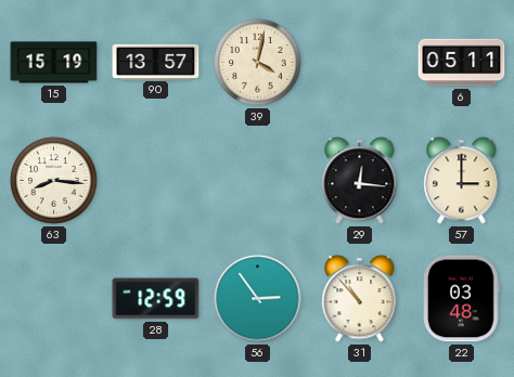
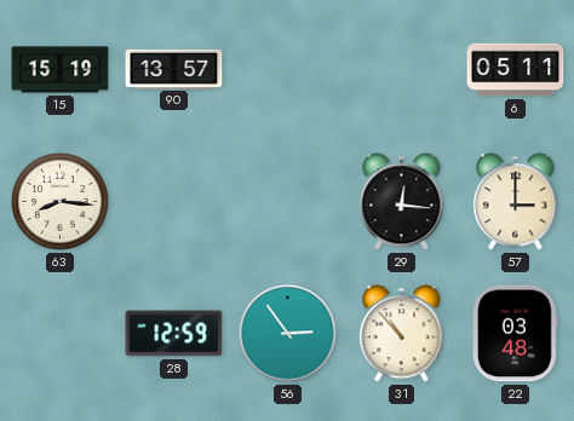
39: 4:02 -> none
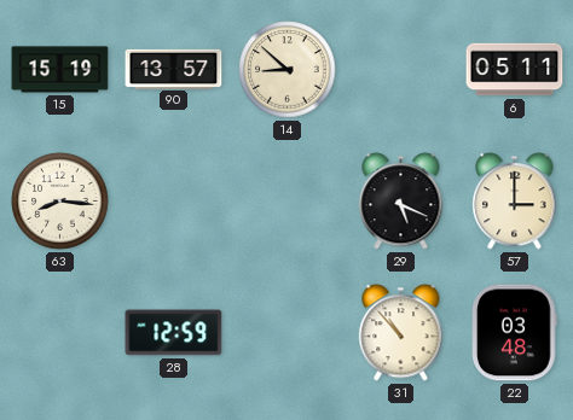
14: none -> 8:52
29: 12:16 -> 5:19
56: 2:54 -> none
